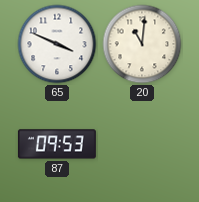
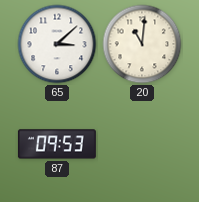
65: 3:49 -> 3:08
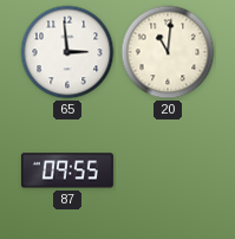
65: 3:08 -> 2:59
87: 09:53 -> 09:55
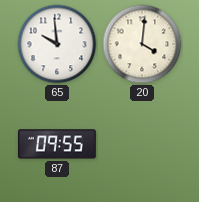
65: 2:59 -> 9:59
20: 11:01 -> 4:01
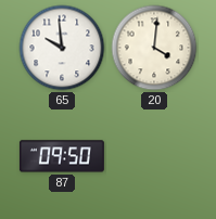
87: 09:55 -> 09:50
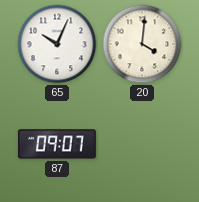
65: 9:59 -> 10:04
87: 09:50 -> 09:07
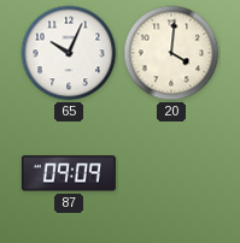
87: 09:07 -> 09:09
